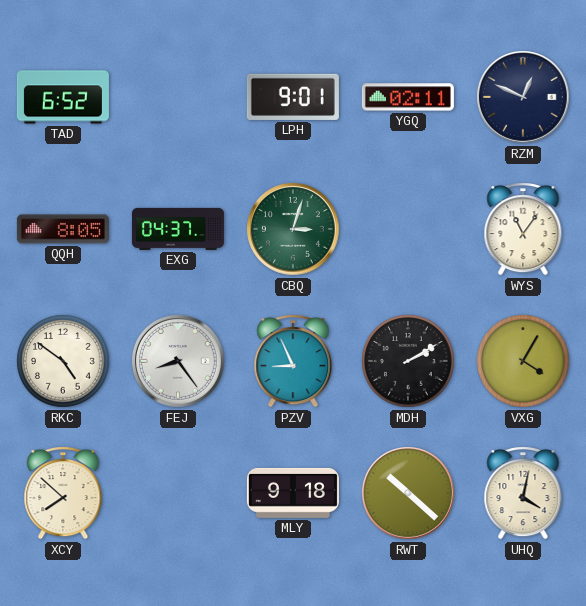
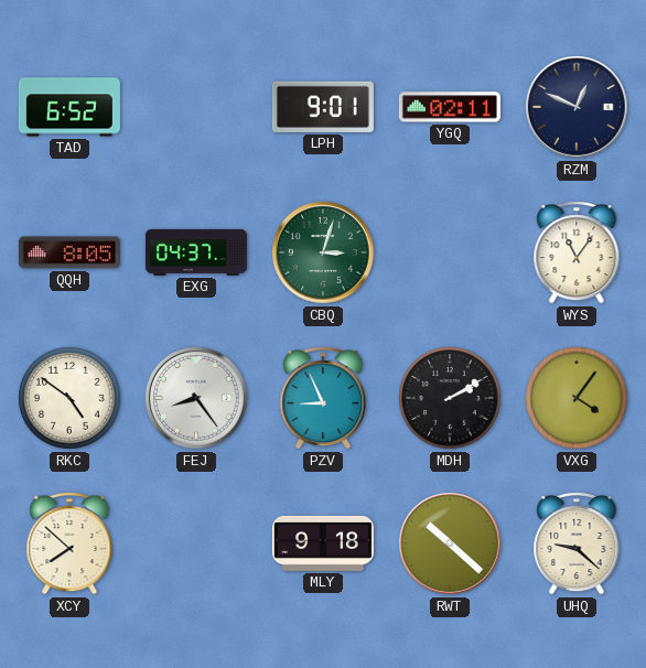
VXG: 4:05 -> 4:06
UHQ: 4:02 -> 9:22
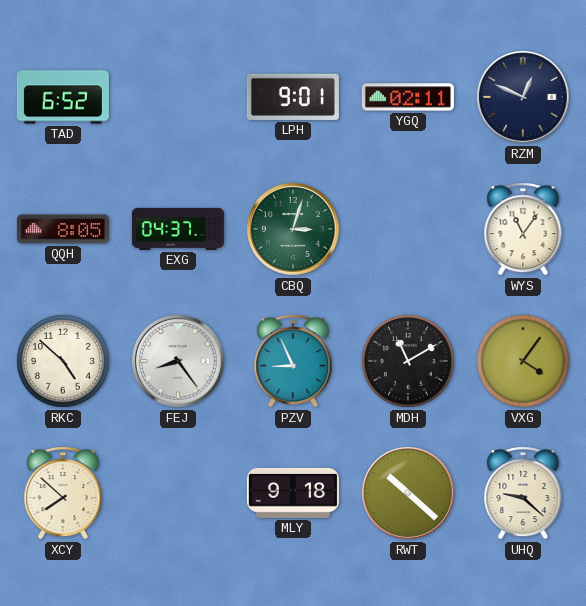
RKC: 4:51 -> 4:52
MDH: 2:10 -> 11:10
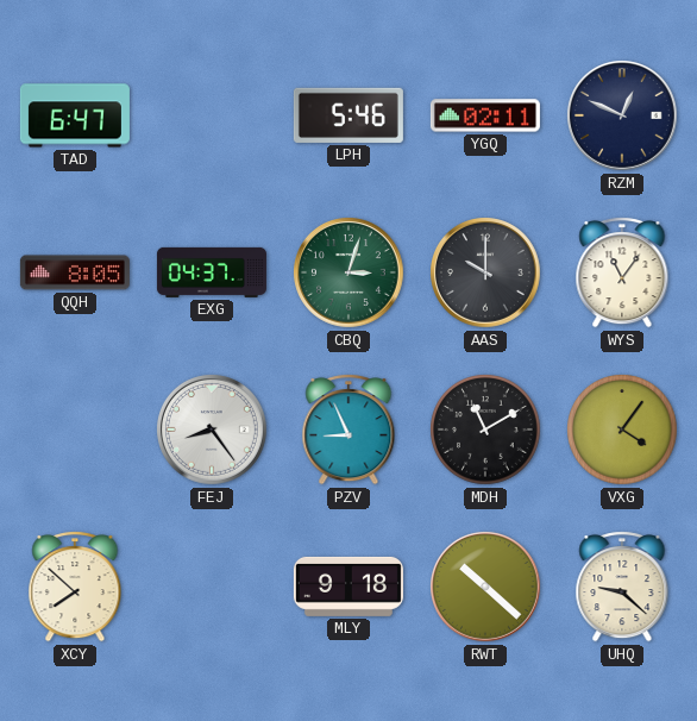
TAD: 6:52 -> 6:47
LPH: 9:01 -> 5:46
AAS: none -> 10:00
RKC: 4:52 -> none
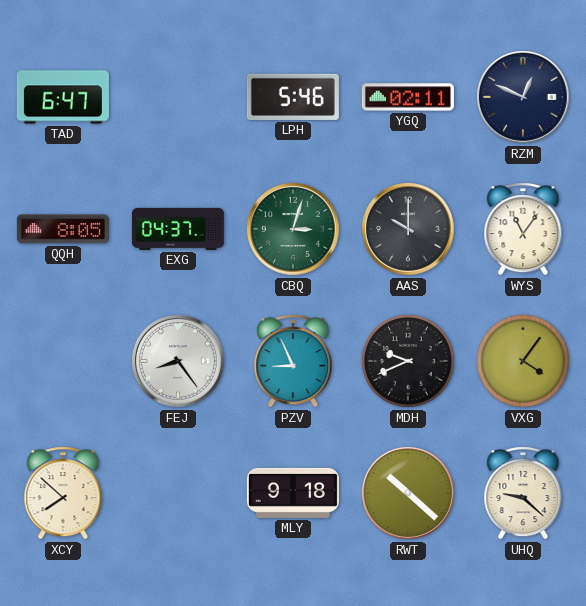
MDH: 11:10 -> 9:41
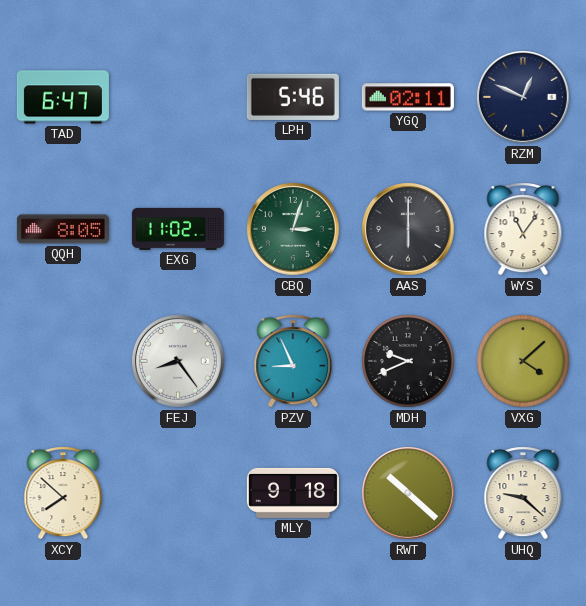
EXG: 04:37 -> 11:02
AAS: 10:00 -> 6:00
VXG: 4:06 -> 4:08
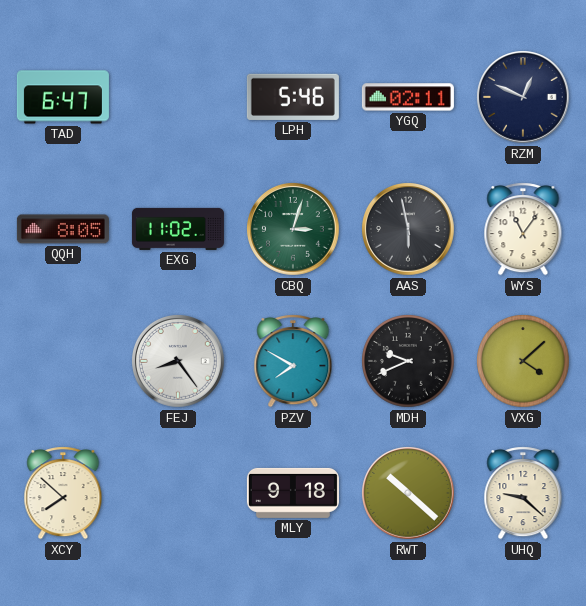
AAS: 6:00 -> 5:58
PZV: 8:56 -> 7:50
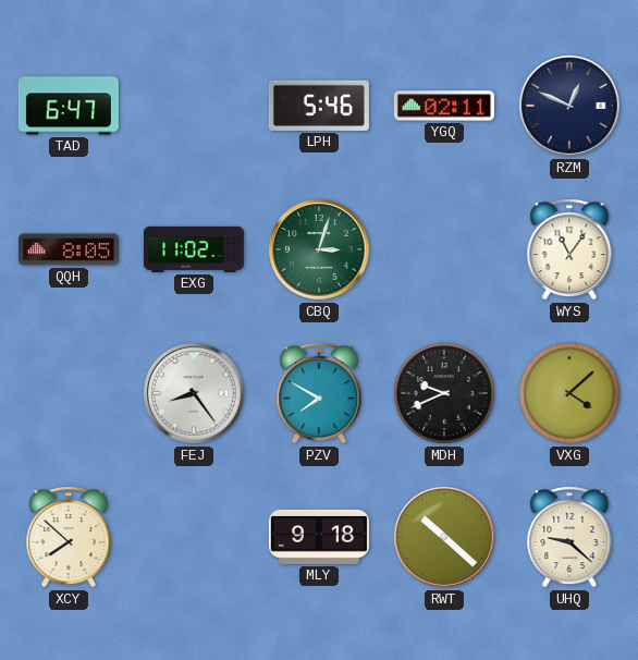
AAS: 5:58 -> none
